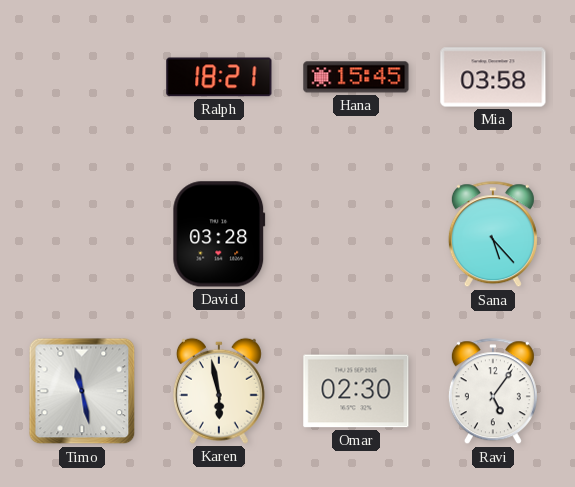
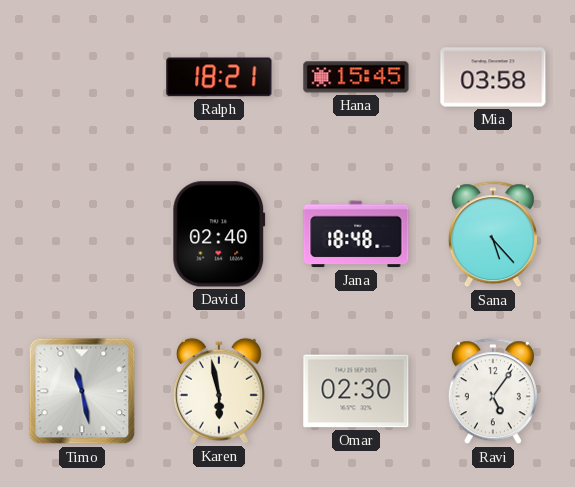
David: 03:28 -> 02:40
Jana: none -> 18:48
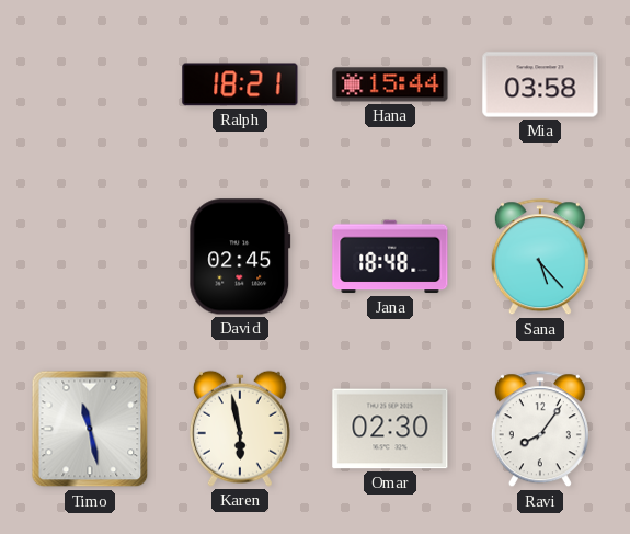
Hana: 15:45 -> 15:44
David: 02:40 -> 02:45
Ravi: 5:06 -> 8:06
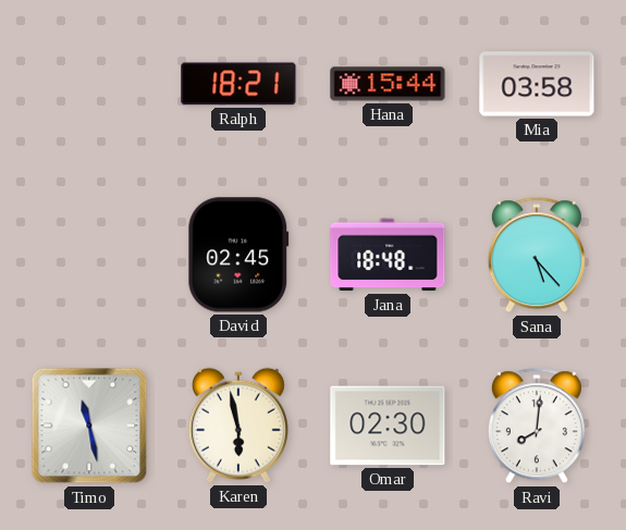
Ravi: 8:06 -> 8:01
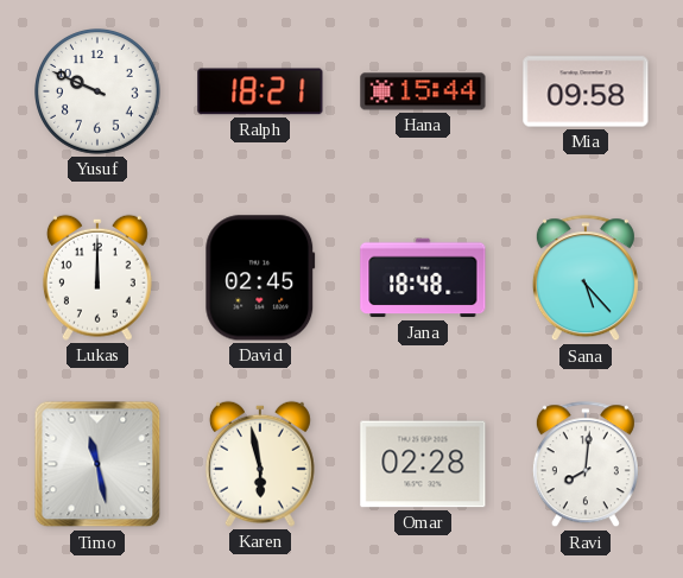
Yusuf: none -> 9:49
Mia: 03:58 -> 09:58
Lukas: none -> 12:00
Omar: 02:30 -> 02:28
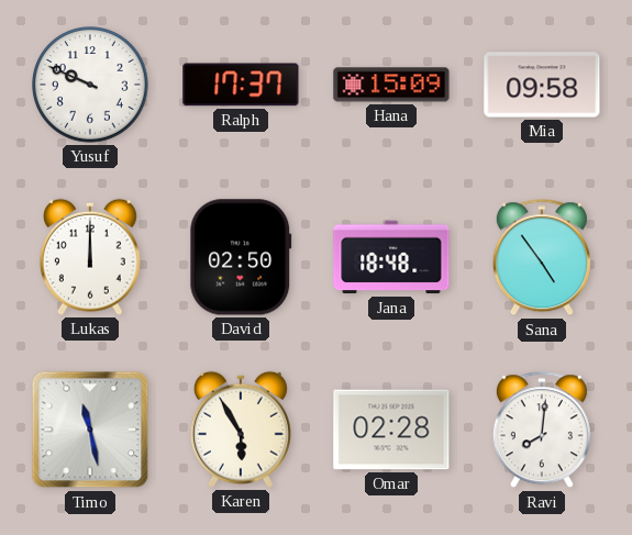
Ralph: 18:21 -> 17:37
Hana: 15:44 -> 15:09
David: 02:45 -> 02:50
Sana: 5:23 -> 4:54
Karen: 5:58 -> 5:55
